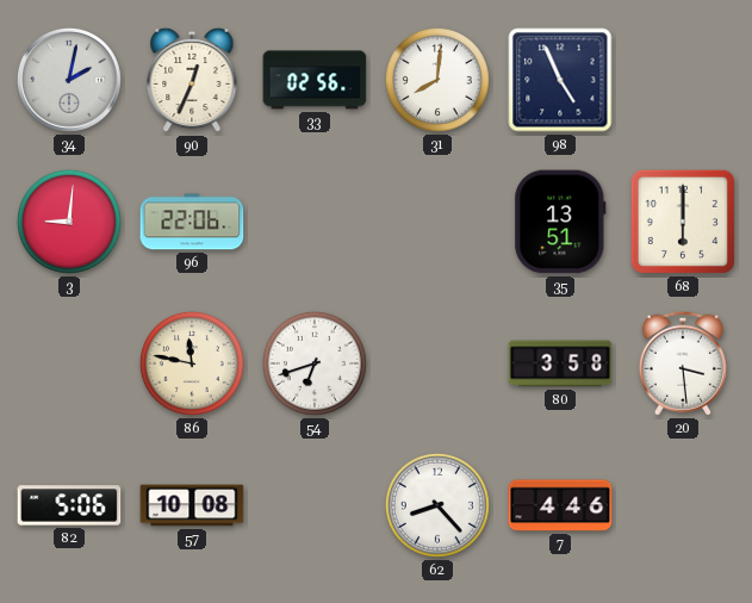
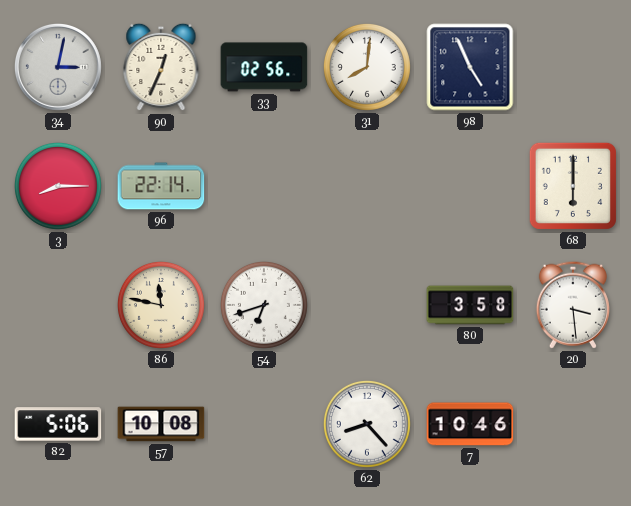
34: 2:02 -> 3:02
3: 9:01 -> 8:15
96: 22:06 -> 22:14
35: 13:51 -> none
7: 4:46 -> 10:46
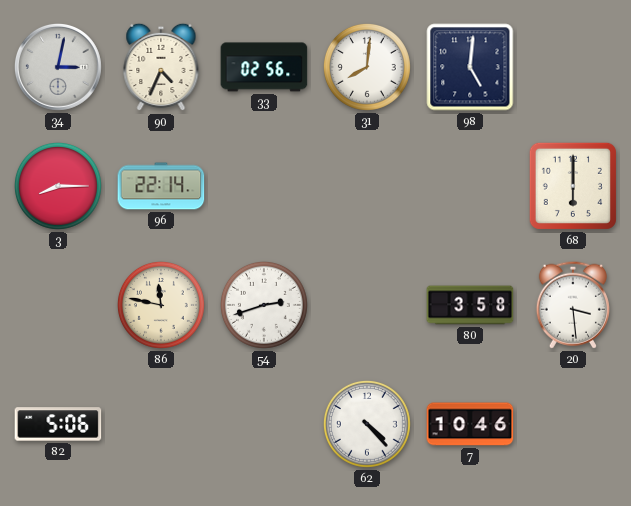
90: 12:34 -> 4:34
98: 4:56 -> 5:01
54: 6:42 -> 2:42
57: 10:08 -> none
62: 8:23 -> 4:23
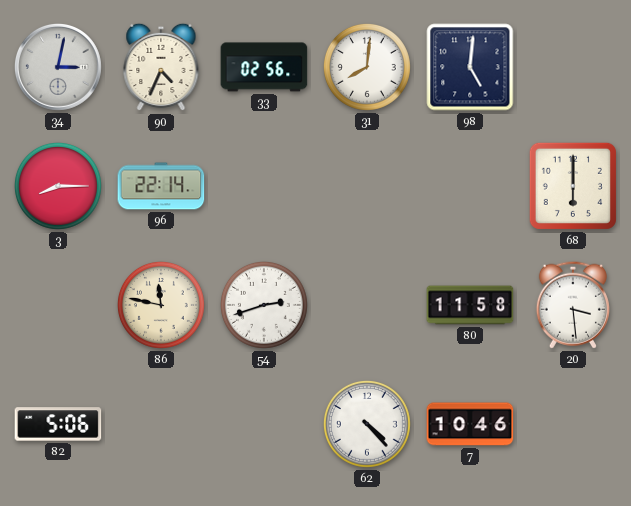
80: 3:58 -> 11:58
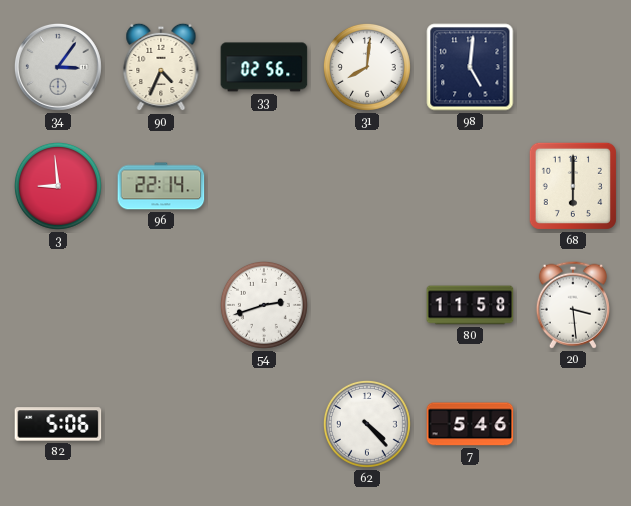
34: 3:02 -> 3:06
3: 8:15 -> 8:59
86: 11:47 -> none
7: 10:46 -> 5:46
